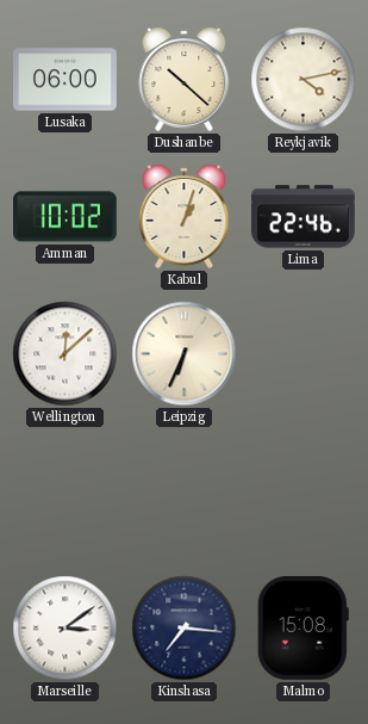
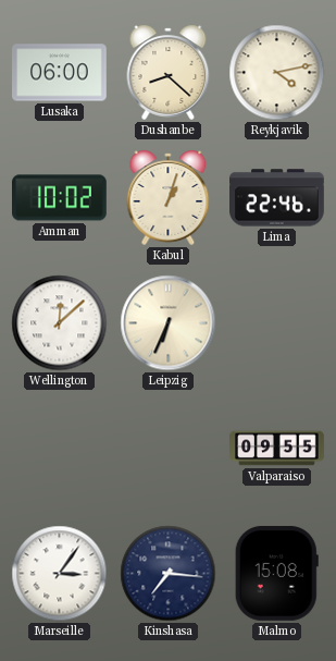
Dushanbe: 10:22 -> 8:22
Valparaiso: none -> 09:55
Marseille: 3:09 -> 3:06
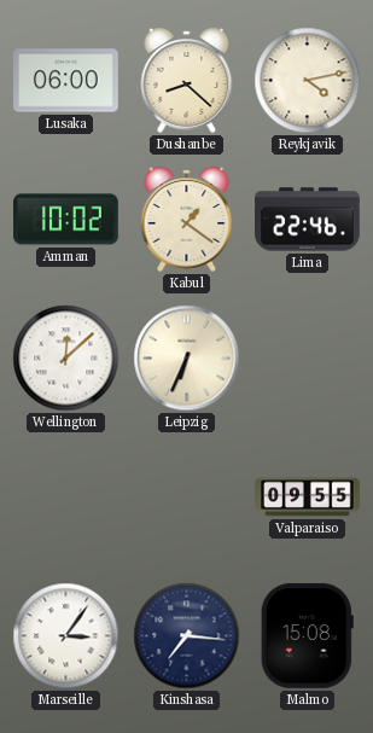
Kabul: 1:03 -> 1:21
